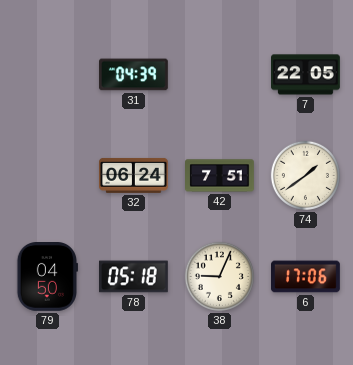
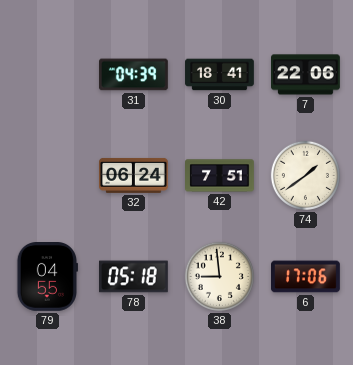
30: none -> 18:41
7: 22:05 -> 22:06
79: 04:50 -> 04:55
38: 9:04 -> 8:59
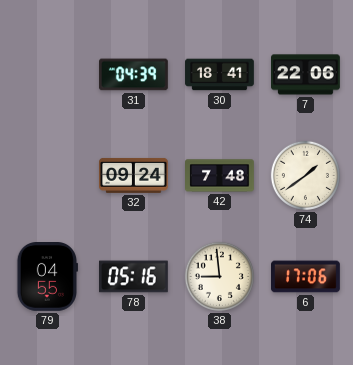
32: 06:24 -> 09:24
42: 7:51 -> 7:48
78: 05:18 -> 05:16
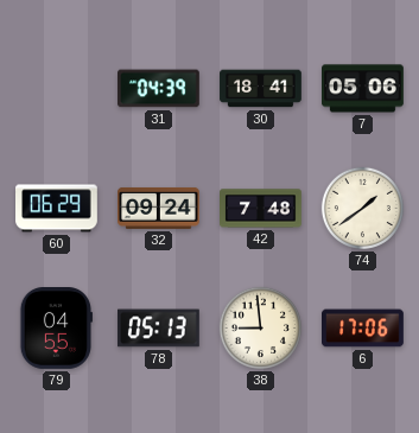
7: 22:06 -> 05:06
60: none -> 06:29
78: 05:16 -> 05:13
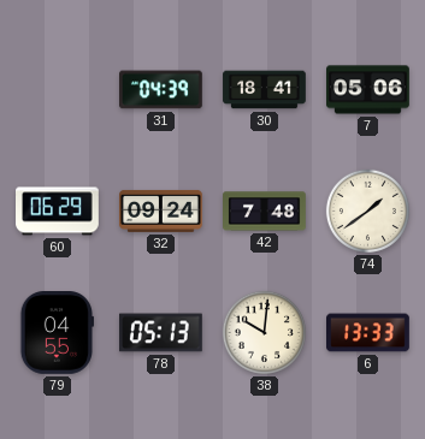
38: 8:59 -> 10:01
6: 17:06 -> 13:33
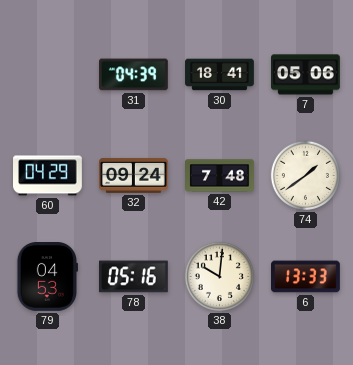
60: 06:29 -> 04:29
79: 04:55 -> 04:53
78: 05:13 -> 05:16
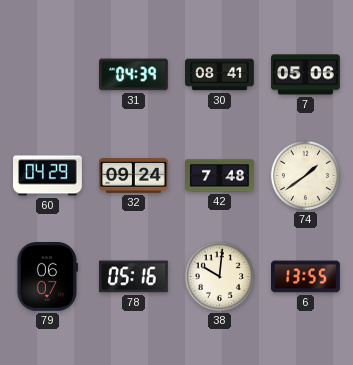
30: 18:41 -> 08:41
79: 04:53 -> 06:07
6: 13:33 -> 13:55
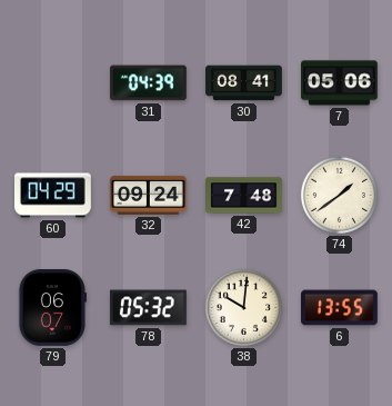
78: 05:16 -> 05:32
